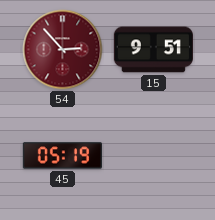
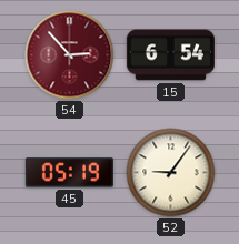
15: 9:51 -> 6:54
52: none -> 9:06
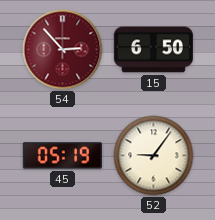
15: 6:54 -> 6:50
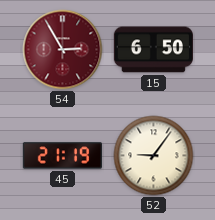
54: 2:53 -> 2:55
45: 05:19 -> 21:19
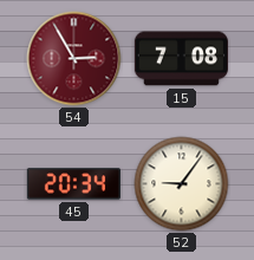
15: 6:50 -> 7:08
45: 21:19 -> 20:34
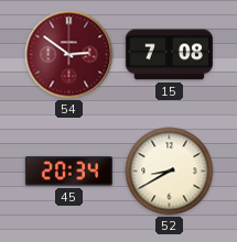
54: 2:55 -> 2:51
52: 9:06 -> 8:40
